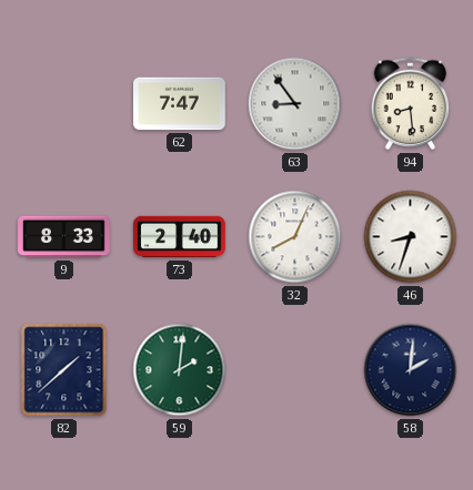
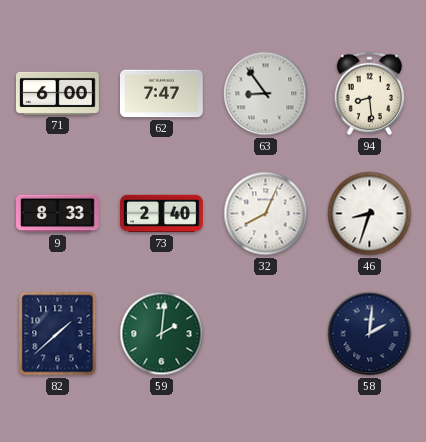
71: none -> 6:00
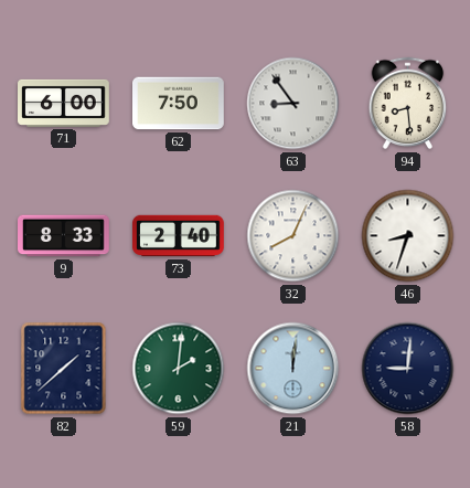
62: 7:47 -> 7:50
21: none -> 12:01
58: 2:01 -> 9:01
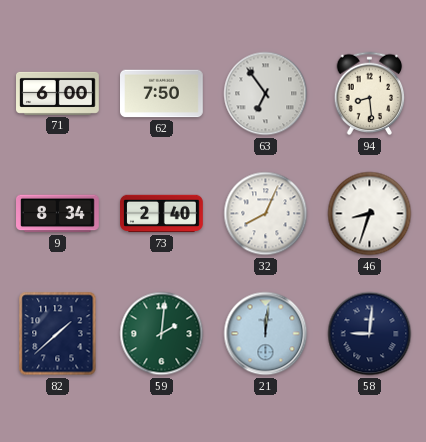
63: 8:54 -> 6:54
9: 8:33 -> 8:34
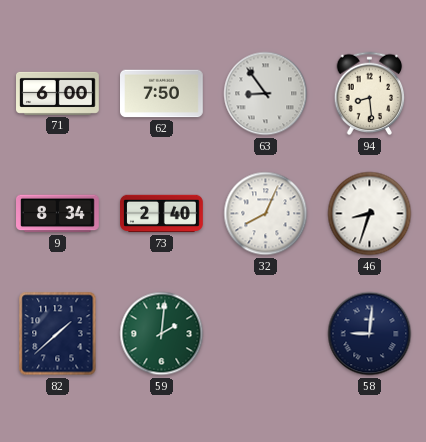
63: 6:54 -> 8:54
21: 12:01 -> none
